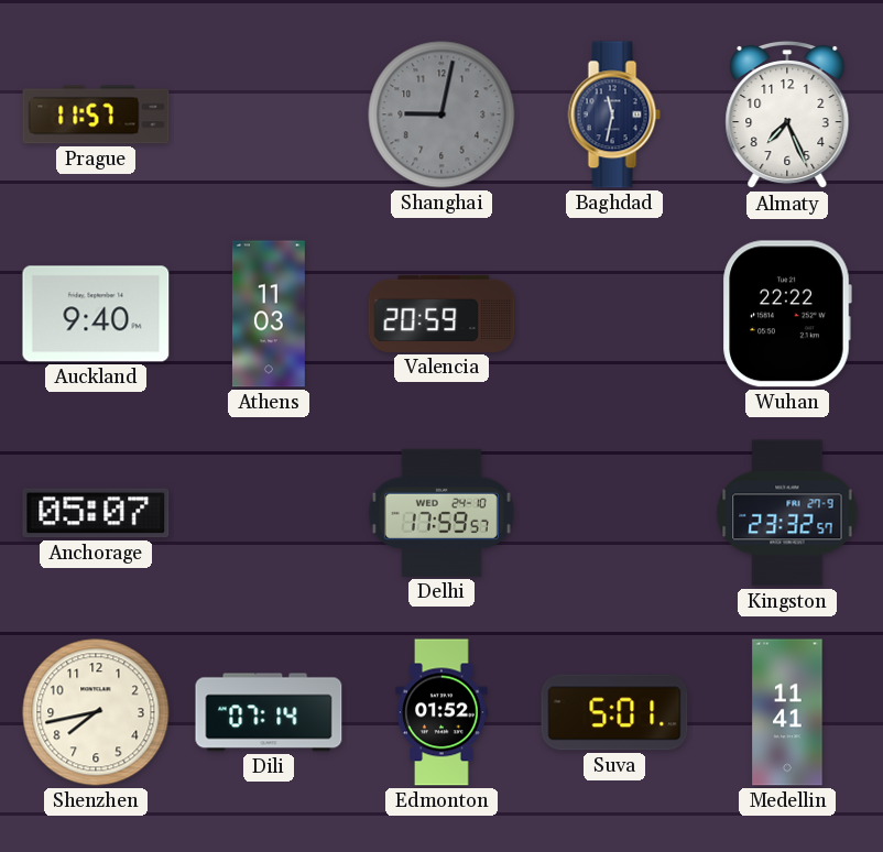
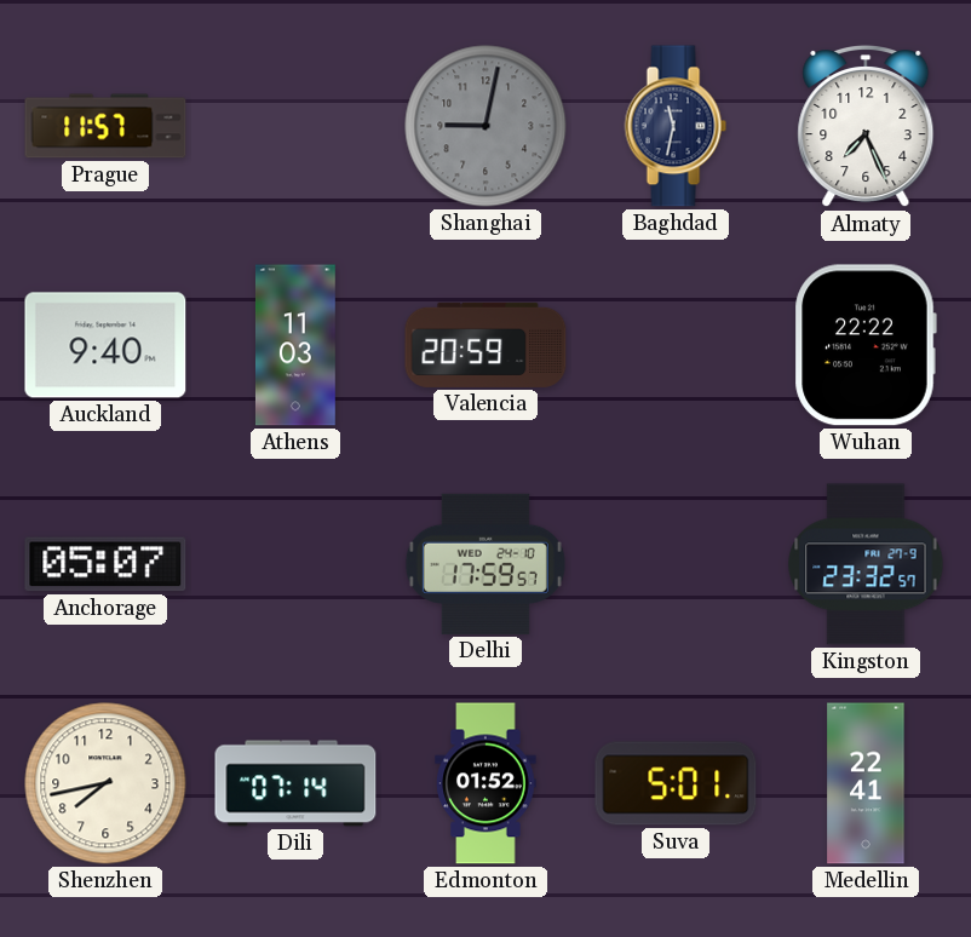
Medellin: 11:41 -> 22:41
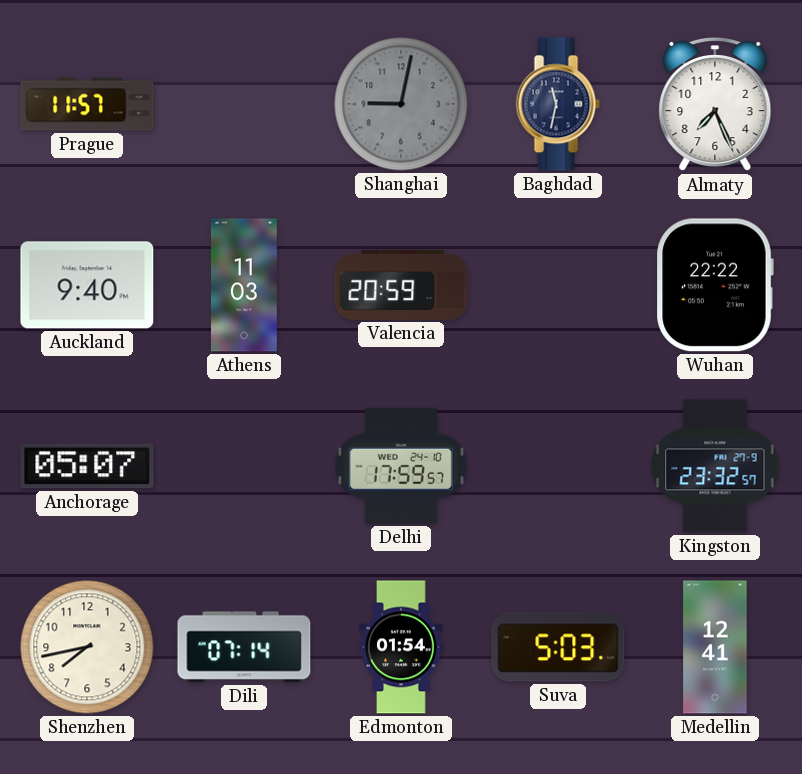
Edmonton: 01:52 -> 01:54
Suva: 5:01 -> 5:03
Medellin: 22:41 -> 12:41
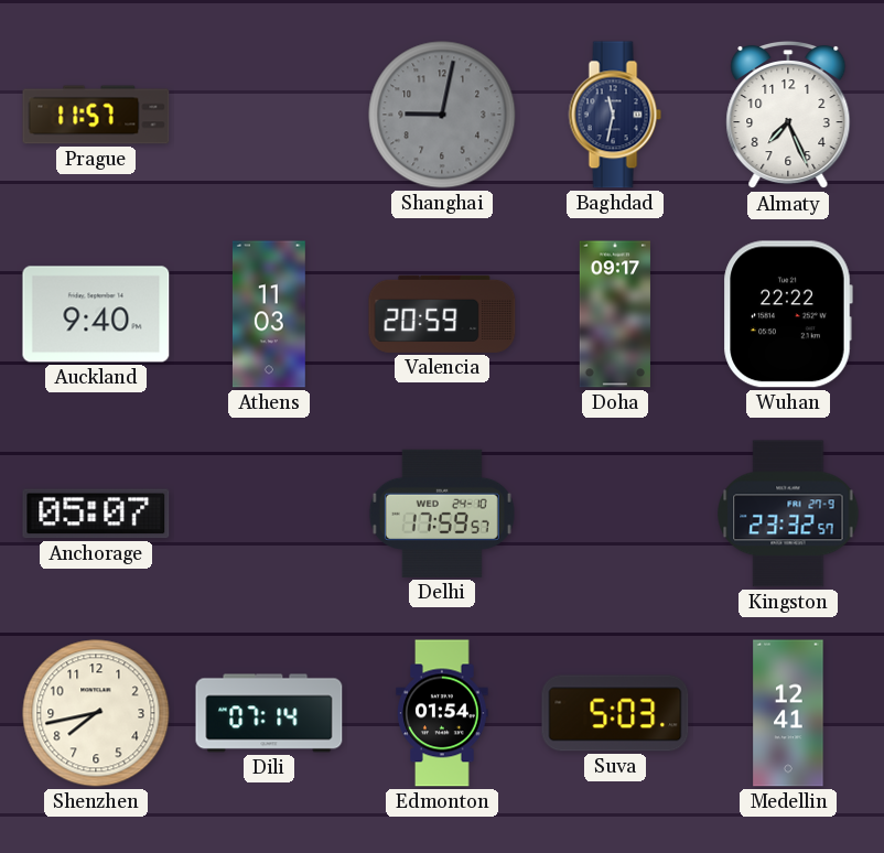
Doha: none -> 09:17
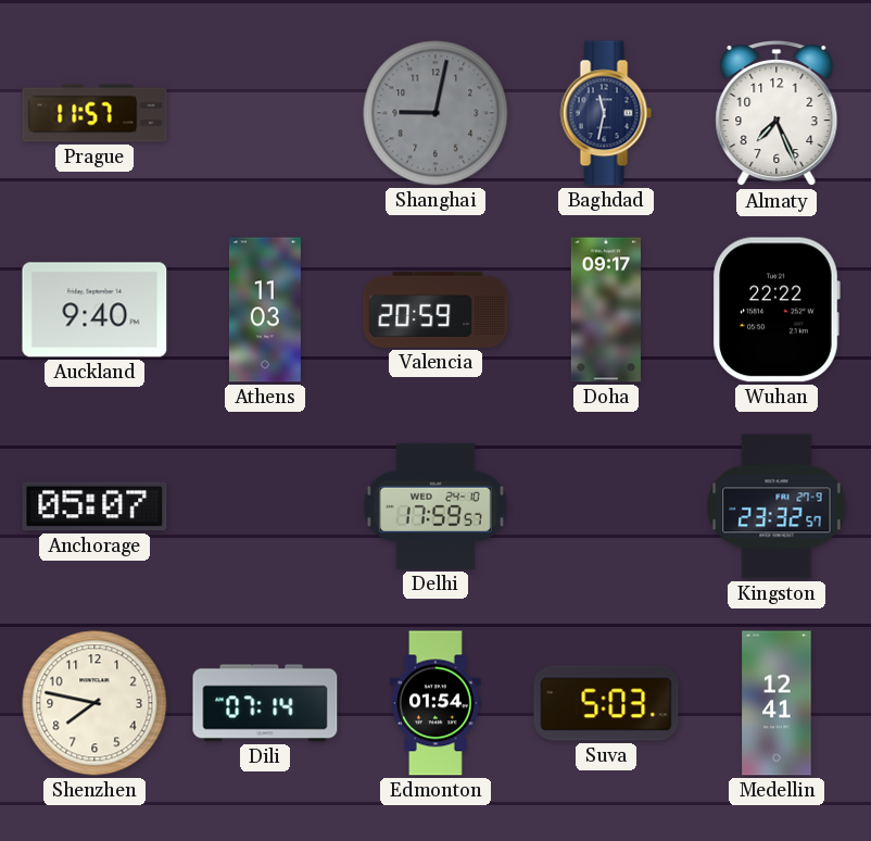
Shenzhen: 7:43 -> 7:47
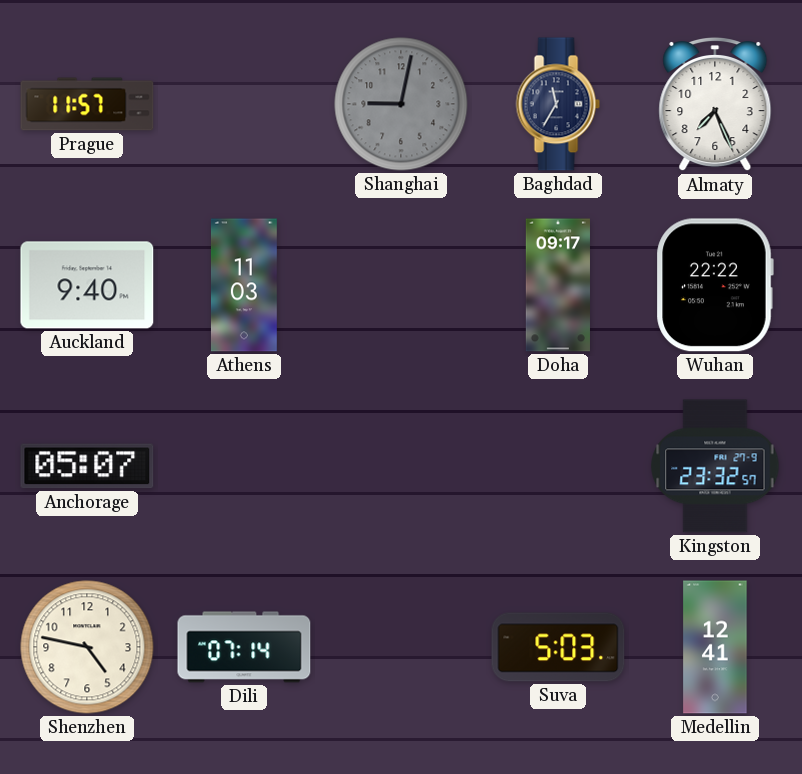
Baghdad: 11:32 -> 11:35
Valencia: 20:59 -> none
Delhi: 17:59 -> none
Shenzhen: 7:47 -> 4:47
Edmonton: 01:54 -> none
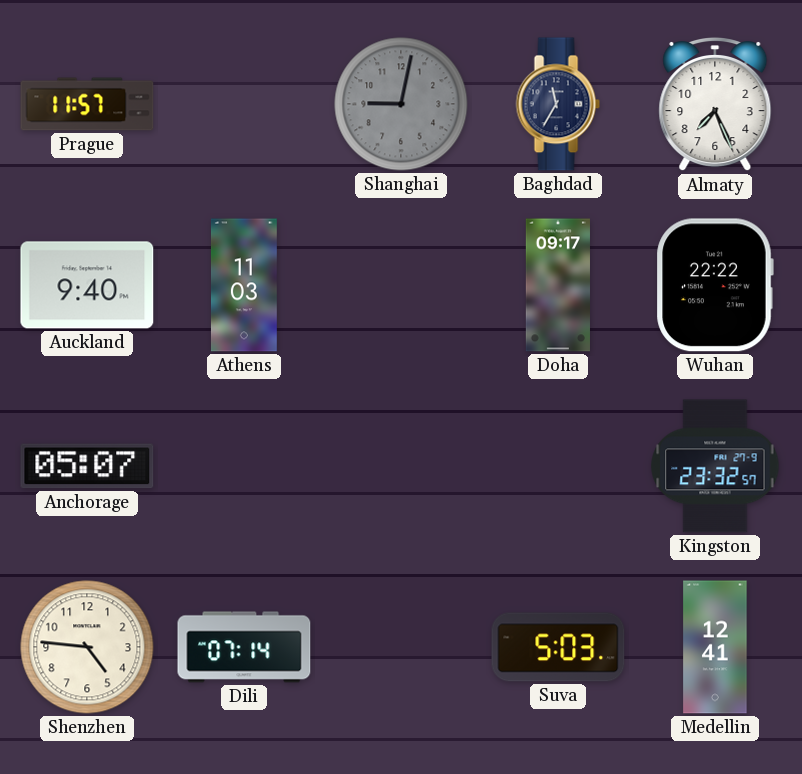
Shenzhen: 4:47 -> 4:46
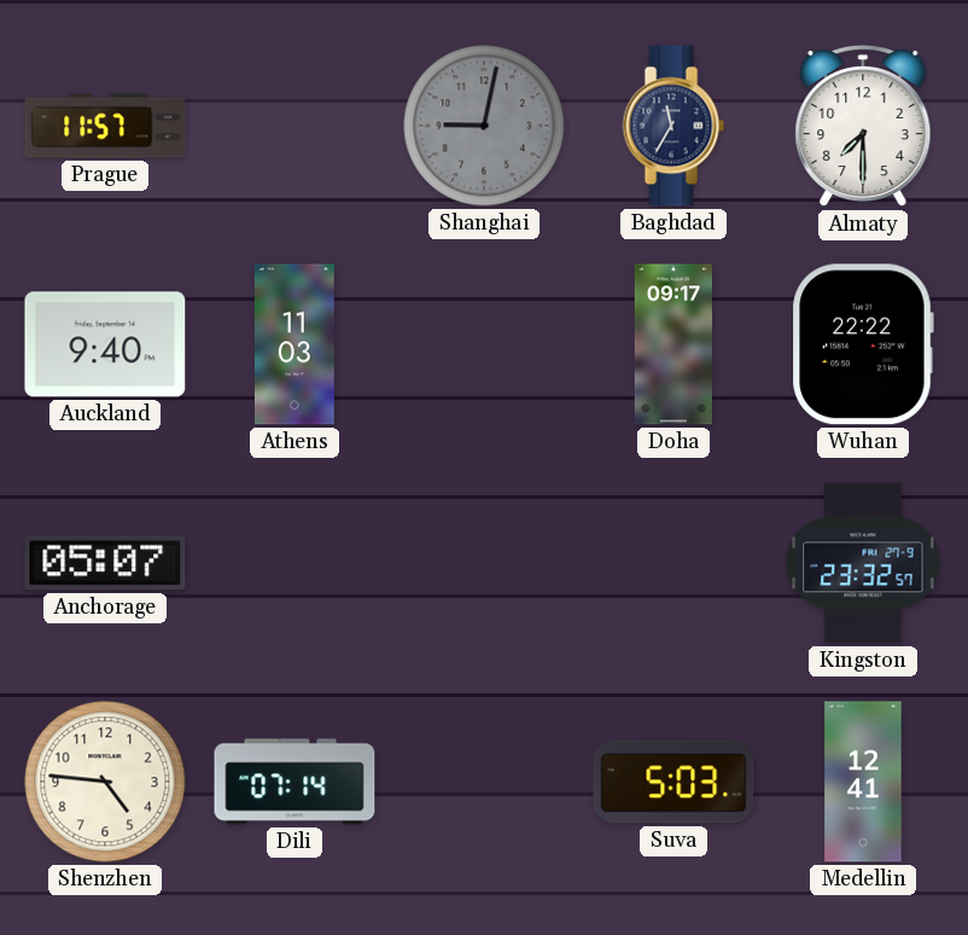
Almaty: 7:26 -> 7:30
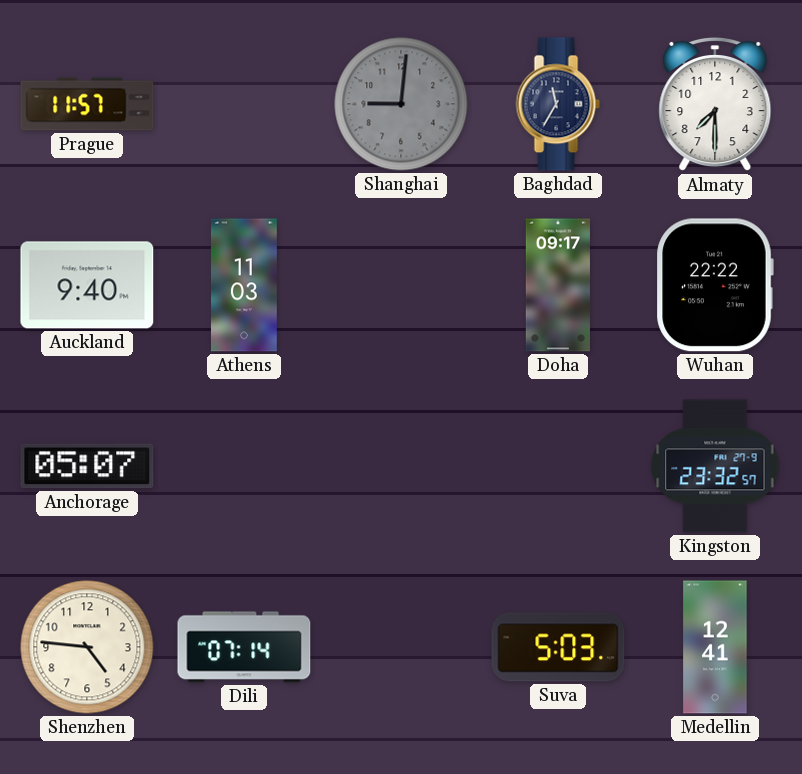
Shanghai: 9:02 -> 9:01
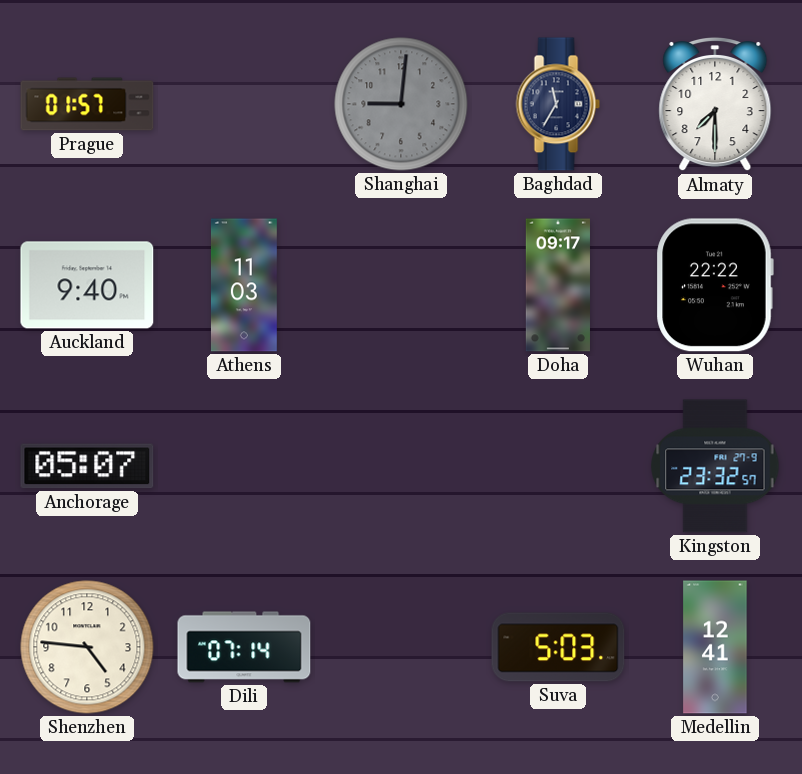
Prague: 11:57 -> 01:57
